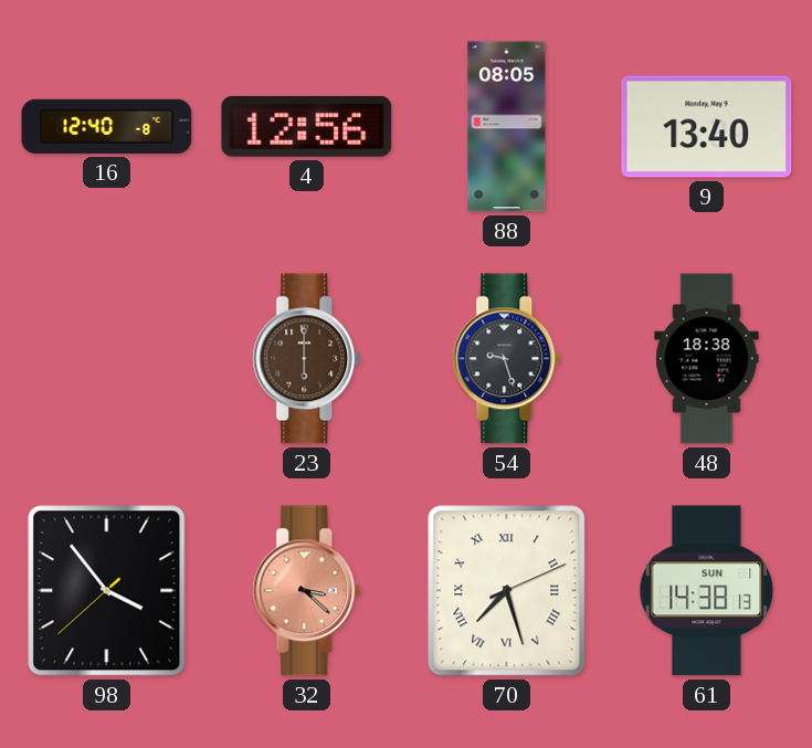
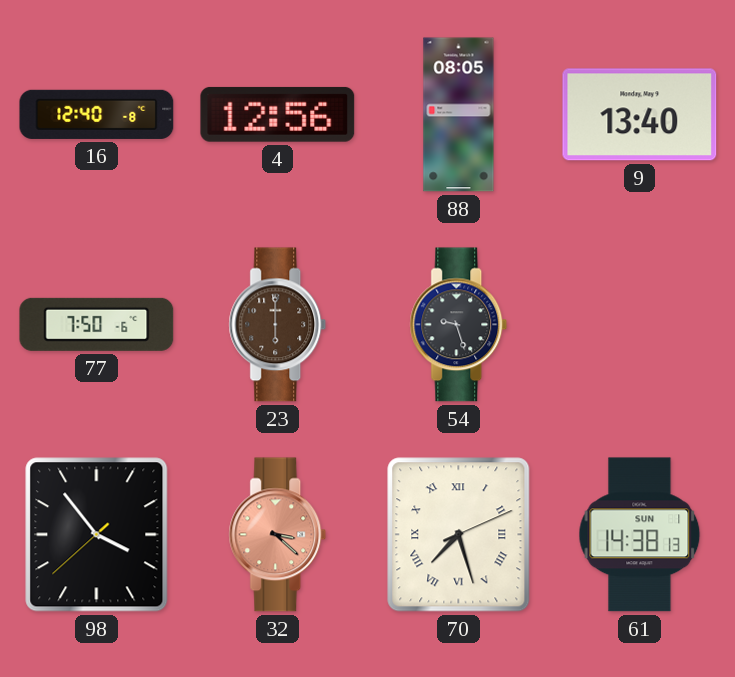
77: none -> 7:50
48: 18:38 -> none
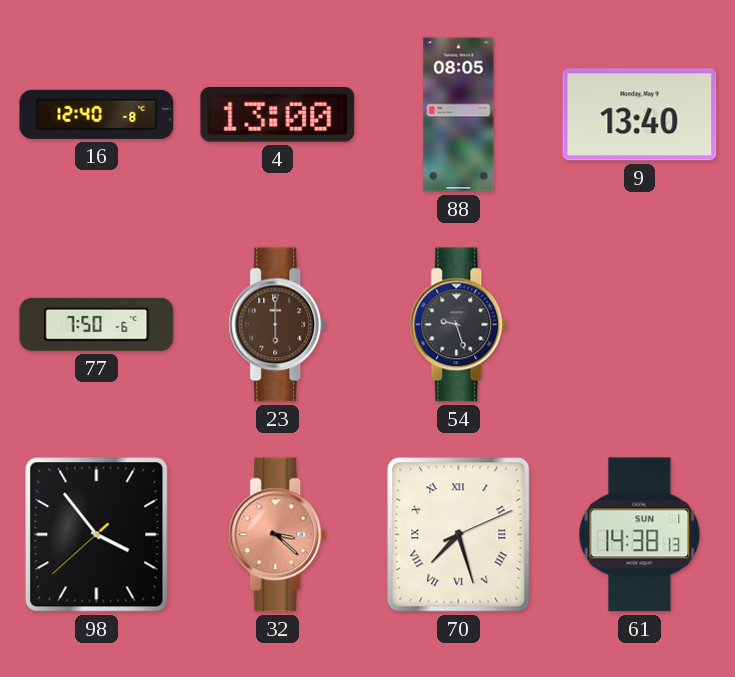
4: 12:56 -> 13:00
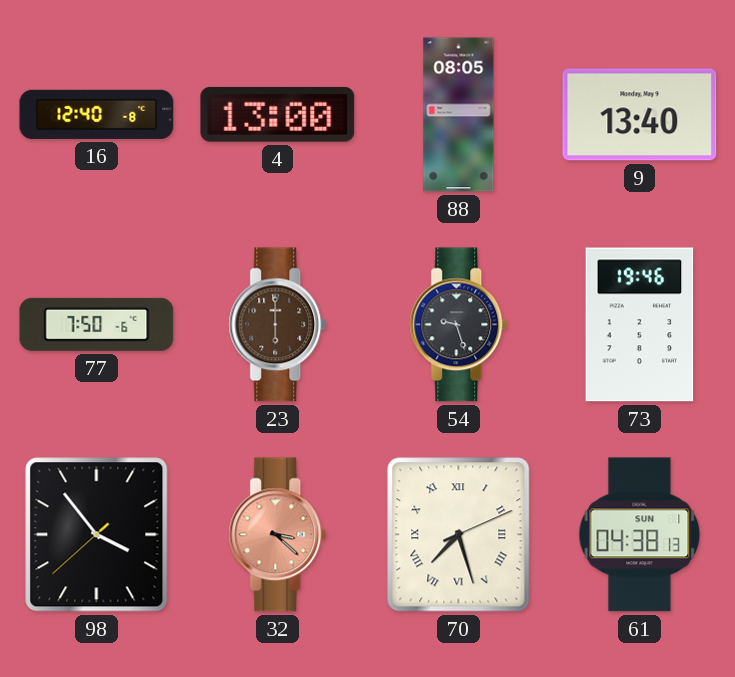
73: none -> 19:46
61: 14:38 -> 04:38
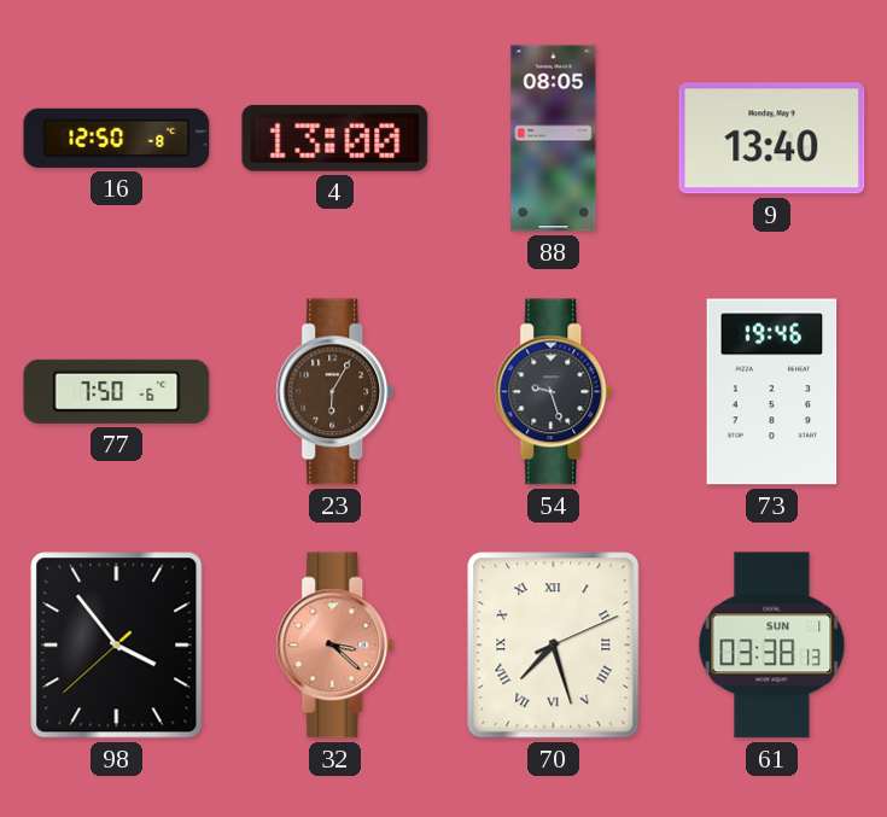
16: 12:40 -> 12:50
23: 6:00 -> 6:05
61: 04:38 -> 03:38
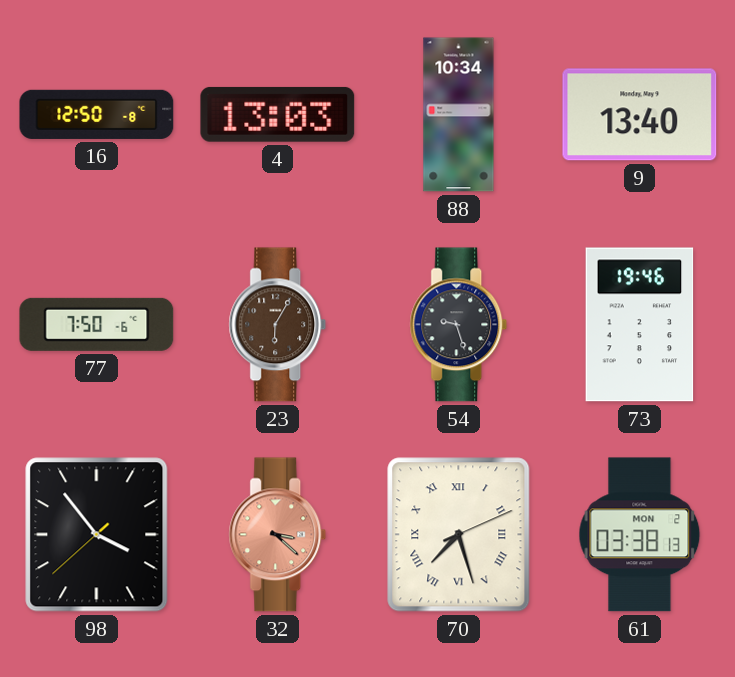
4: 13:00 -> 13:03
88: 08:05 -> 10:34
61 date: SUN 1 -> MON 2
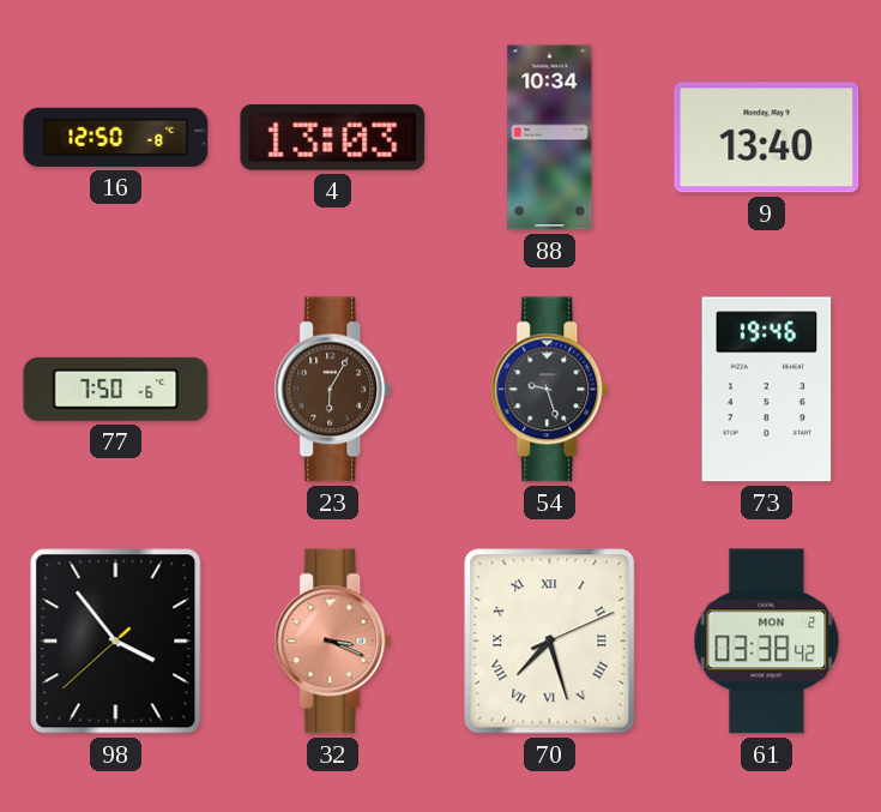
32: 3:22 -> 3:19
61: 03:38:13 -> 03:38:42
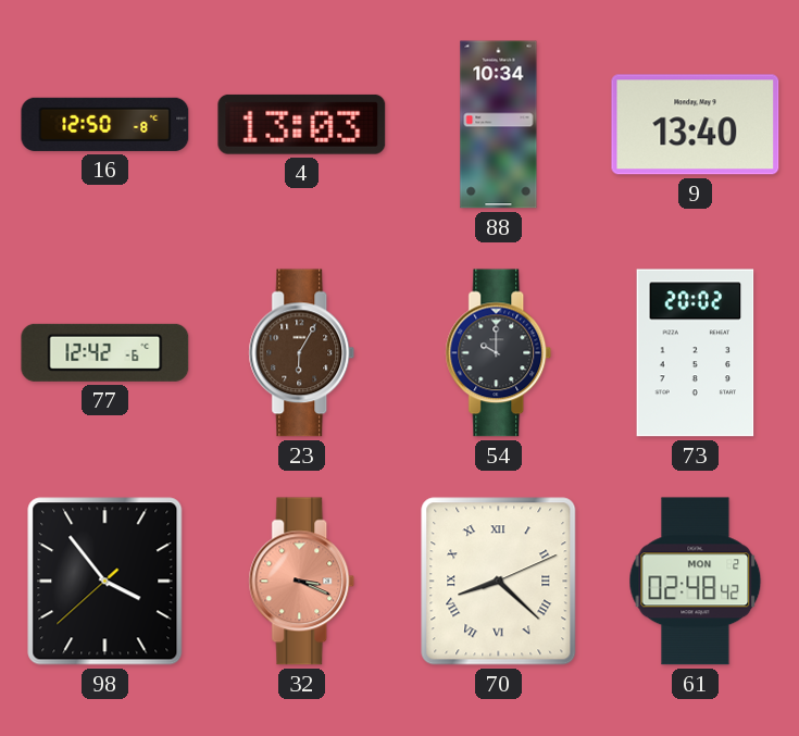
77: 7:50 -> 12:42
54: 9:27 -> 10:00
73: 19:46 -> 20:02
70: 7:27 -> 8:22
61: 03:38 -> 02:48
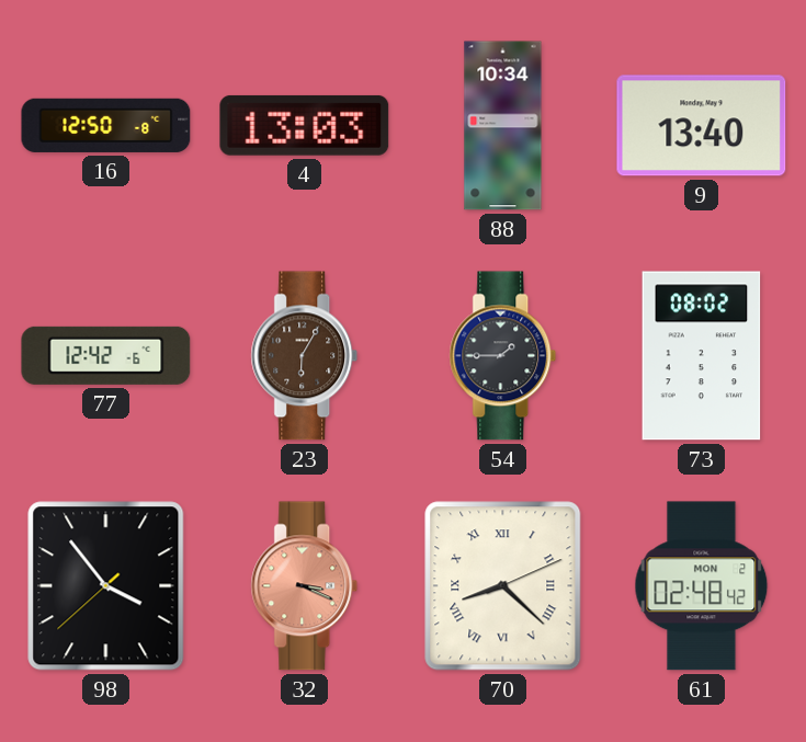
54: 10:00 -> 1:45
73: 20:02 -> 08:02
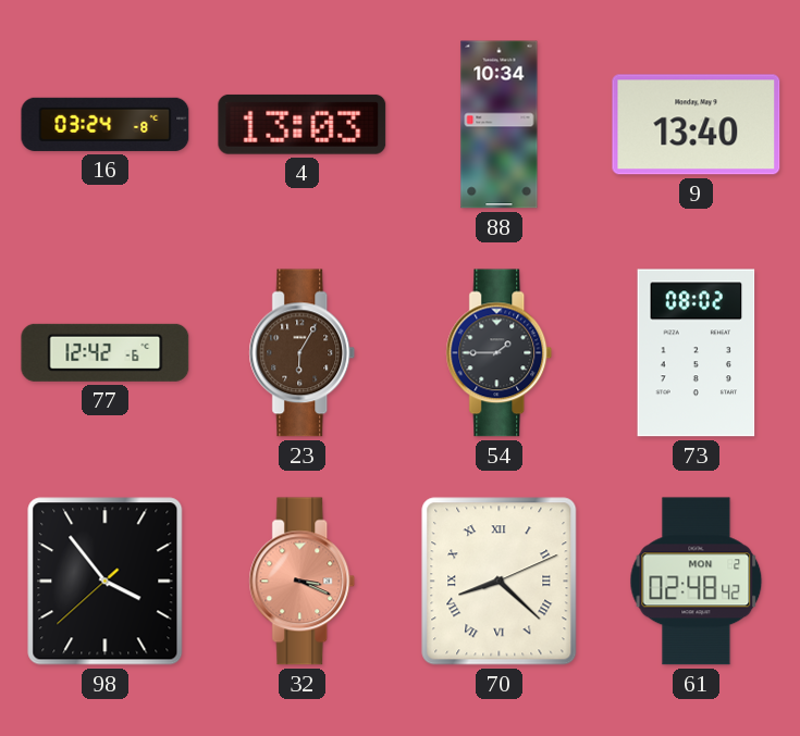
16: 12:50 -> 03:24
